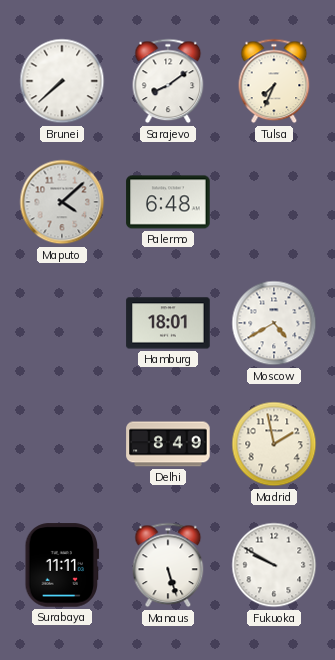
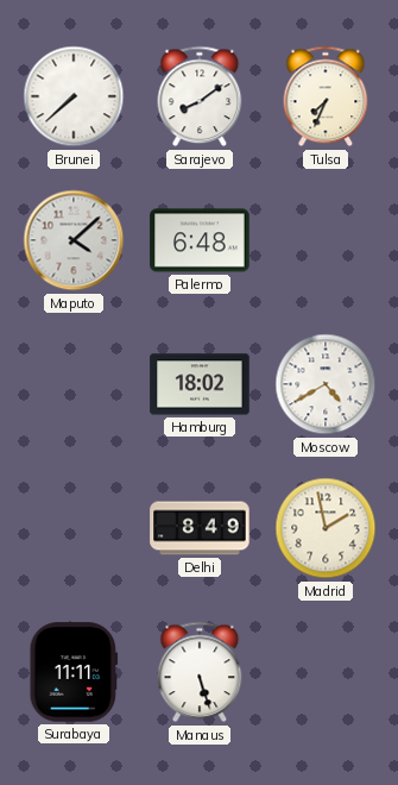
Hamburg: 18:01 -> 18:02
Fukuoka: 9:50 -> none
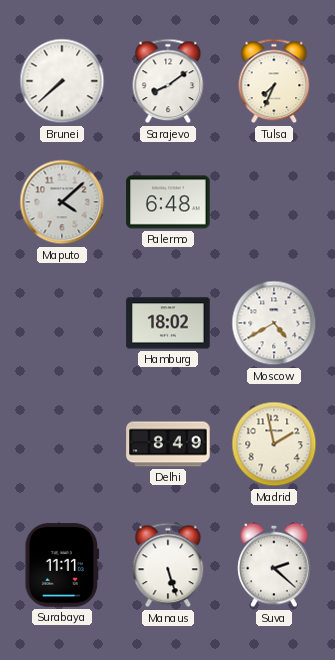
Suva: none -> 2:22
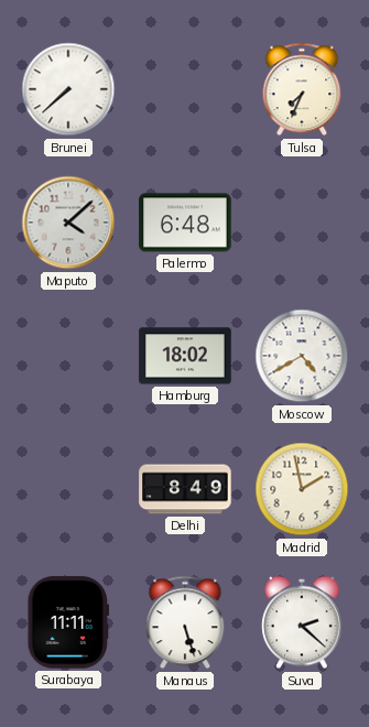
Sarajevo: 8:09 -> none
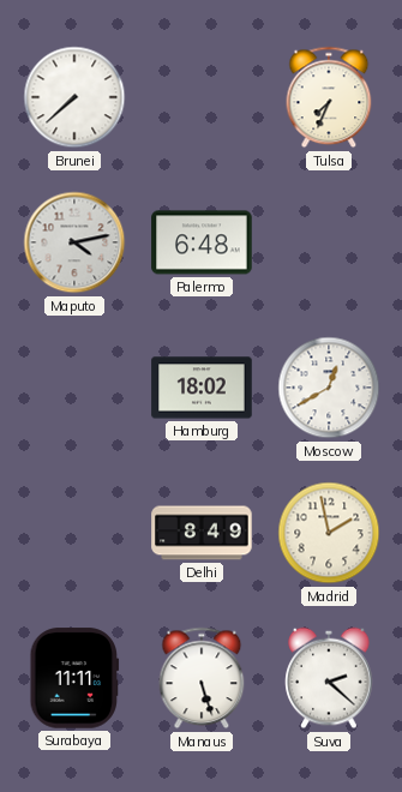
Maputo: 4:08 -> 4:13
Moscow: 4:40 -> 12:40
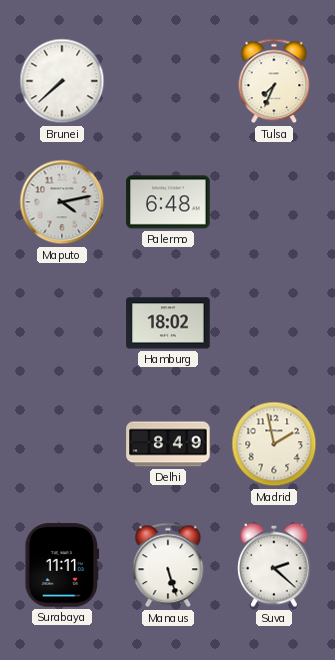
Moscow: 12:40 -> none
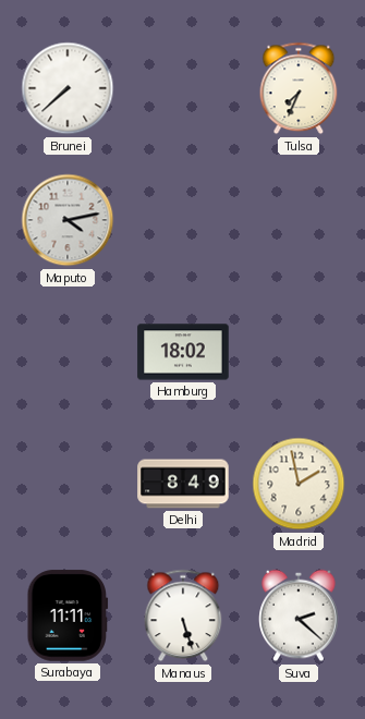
Palermo: 6:48 -> none
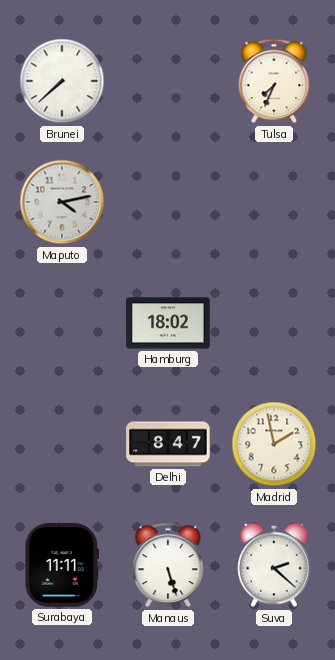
Delhi: 8:49 -> 8:47
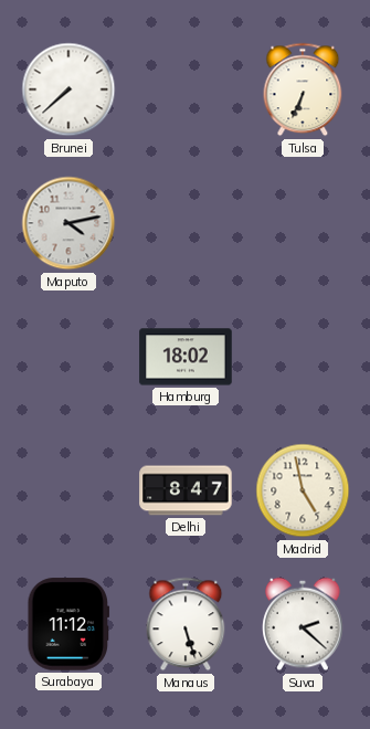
Tulsa: 7:34 -> 6:34
Madrid: 1:58 -> 4:58
Surabaya: 11:11 -> 11:12
